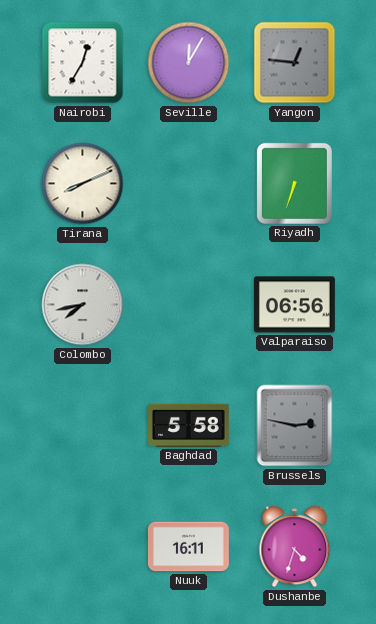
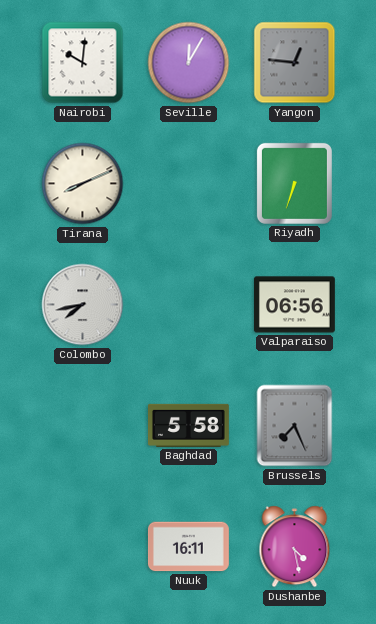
Nairobi: 12:35 -> 10:01
Brussels: 2:47 -> 7:26
Dushanbe: 4:33 -> 4:28
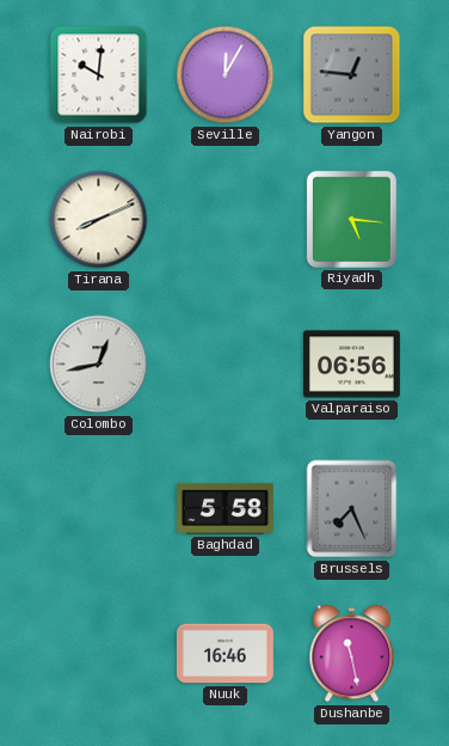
Riyadh: 6:33 -> 5:16
Colombo: 7:43 -> 12:43
Nuuk: 16:11 -> 16:46
Dushanbe: 4:28 -> 11:28
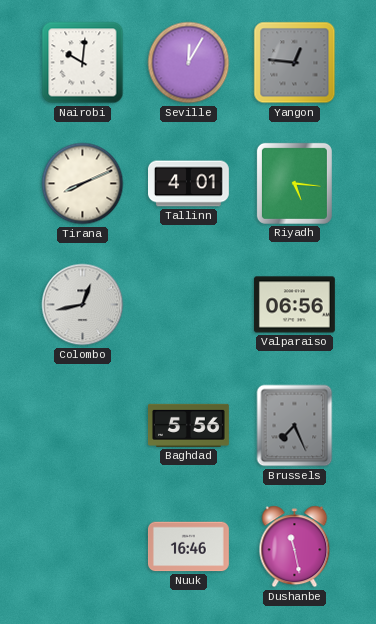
Tallinn: none -> 4:01
Baghdad: 5:58 -> 5:56
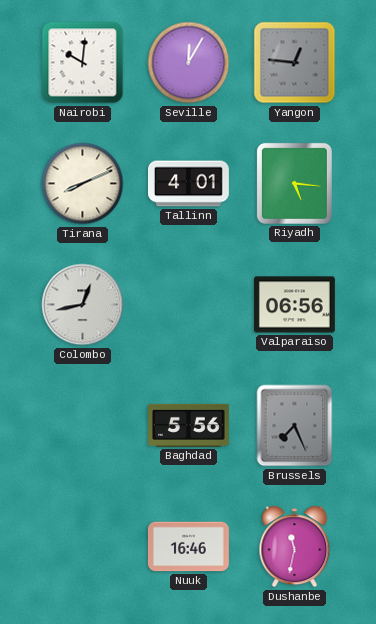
Dushanbe: 11:28 -> 11:32
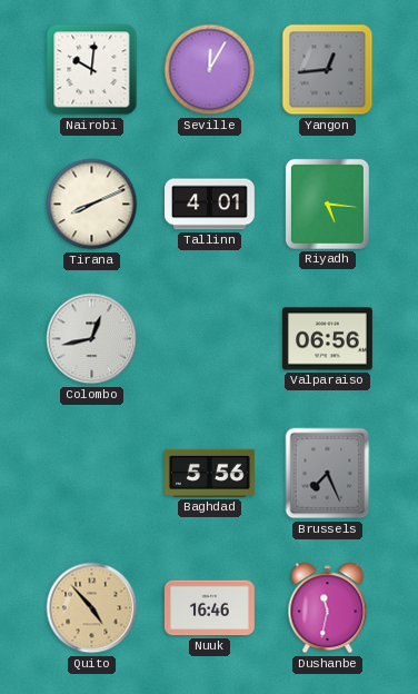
Yangon: 12:46 -> 12:44
Quito: none -> 4:53
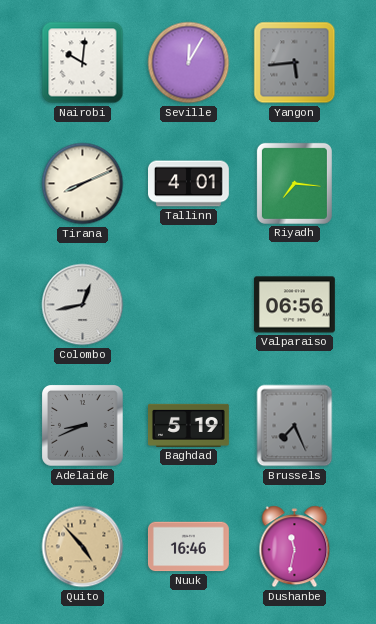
Yangon: 12:44 -> 5:44
Riyadh: 5:16 -> 7:16
Adelaide: none -> 8:41
Baghdad: 5:56 -> 5:19
